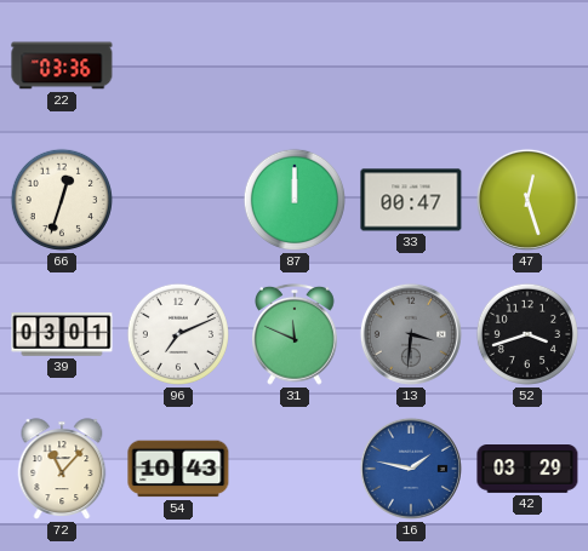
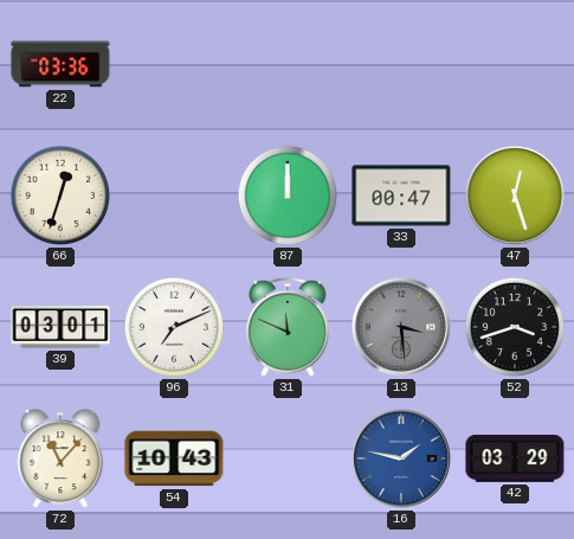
13: 3:31 -> 3:29
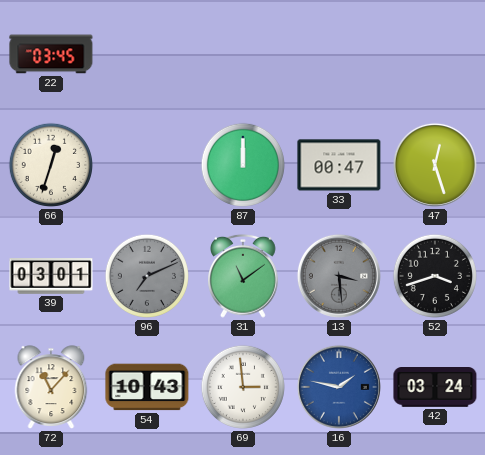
22: 03:36 -> 03:45
96 dial: white -> grey
31: 11:49 -> 11:09
69: none -> 2:59
42: 03:29 -> 03:24
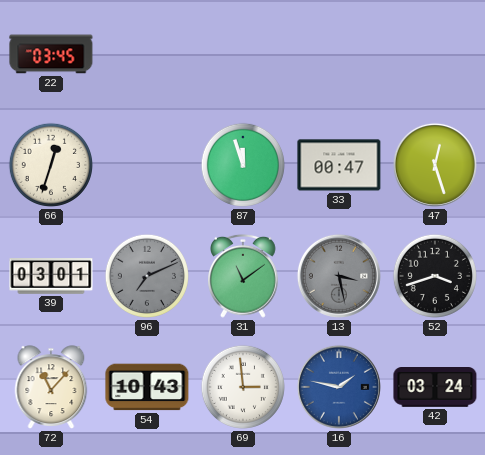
87: 12:00 -> 11:57
13: 3:29 -> 3:28
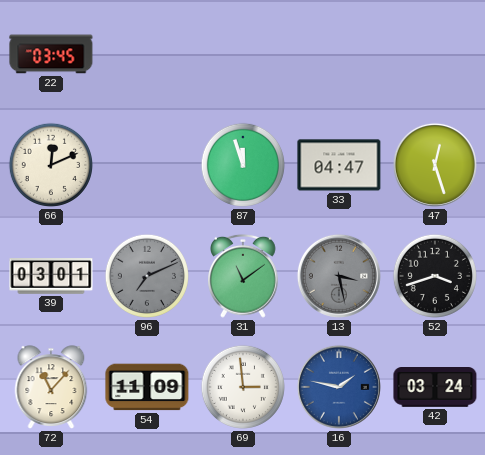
66: 12:33 -> 12:11
33: 00:47 -> 04:47
54: 10:43 -> 11:09
